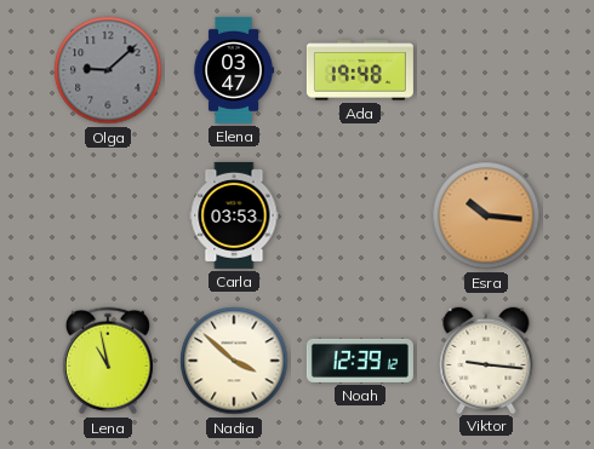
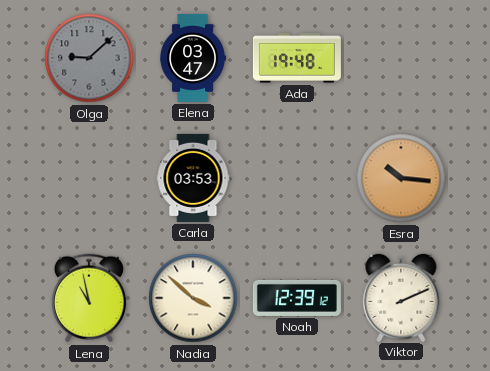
Viktor: 9:16 -> 2:11
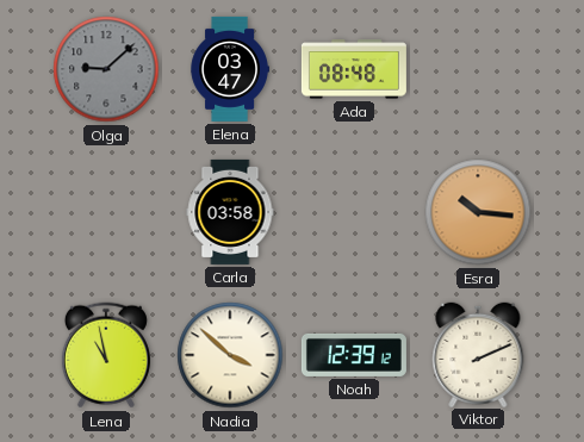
Ada: 19:48 -> 08:48
Carla: 03:53 -> 03:58
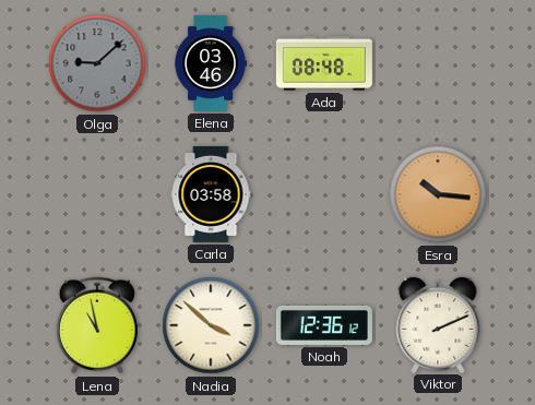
Elena: 03:47 -> 03:46
Noah: 12:39 -> 12:36
